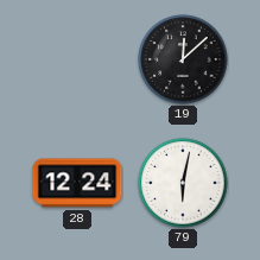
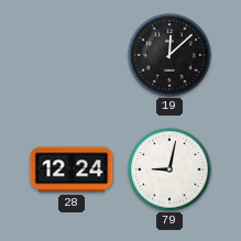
79: 6:02 -> 9:02
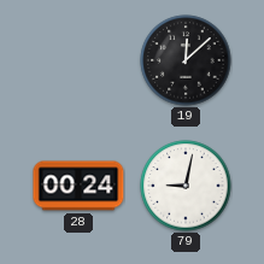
28: 12:24 -> 00:24
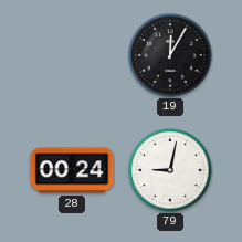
19: 12:08 -> 12:05
